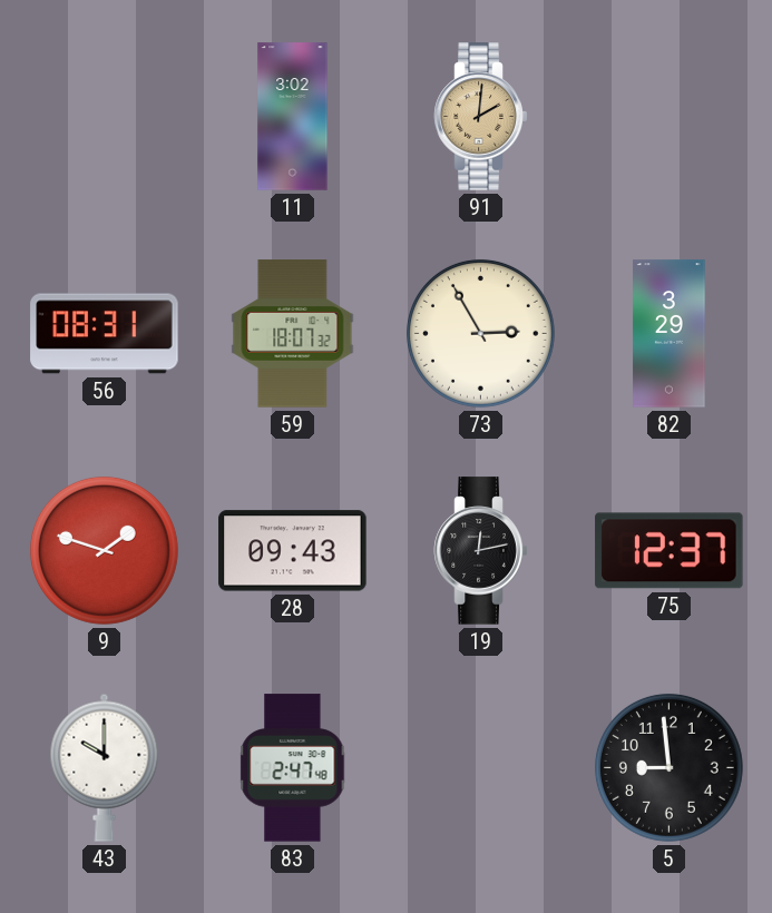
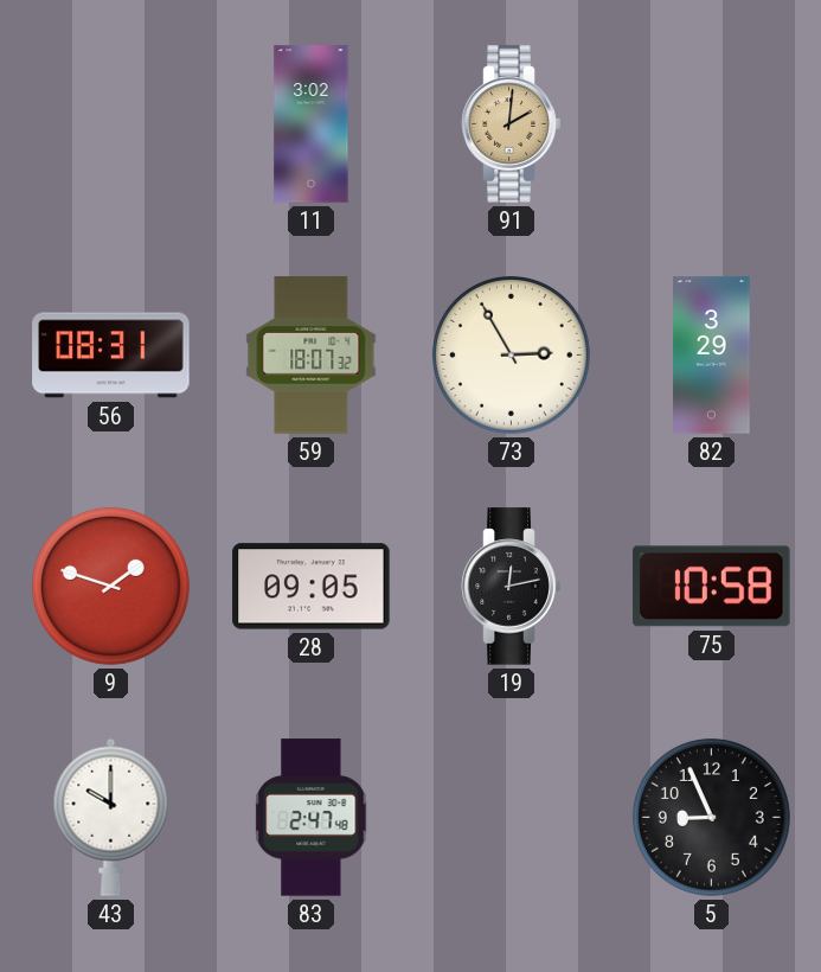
28: 09:43 -> 09:05
75: 12:37 -> 10:58
5: 8:59 -> 8:56
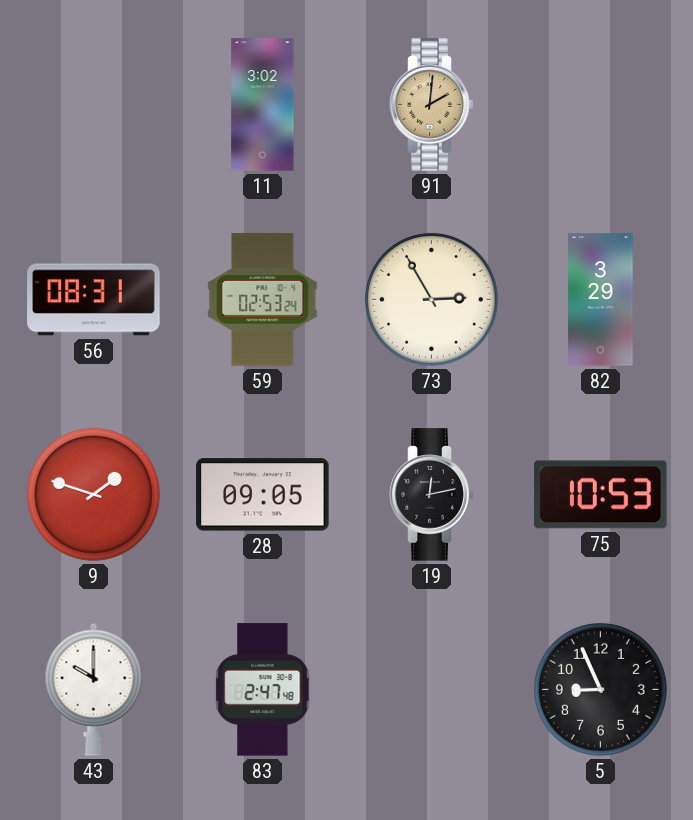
59: 18:07 -> 02:53
75: 10:58 -> 10:53
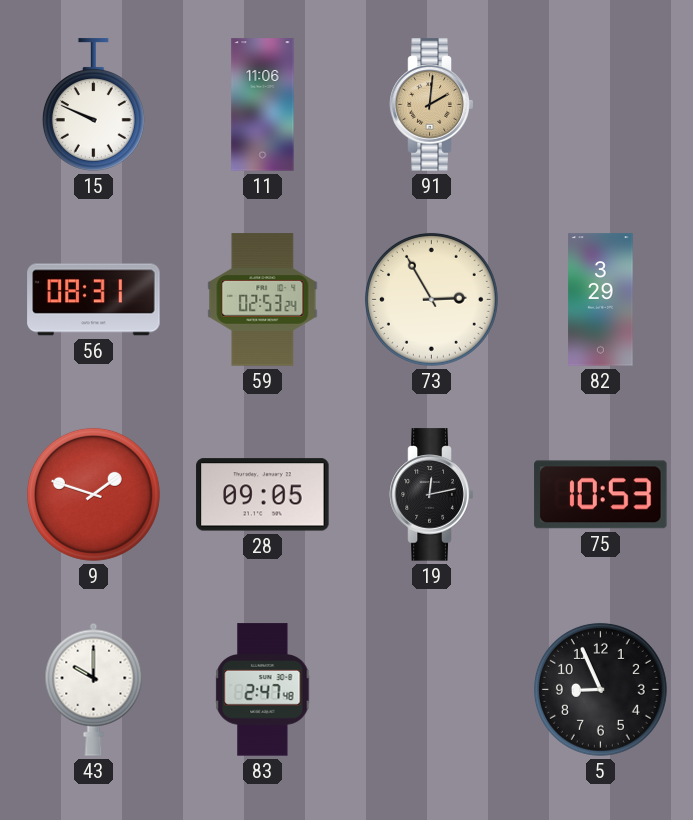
15: none -> 9:49
11: 3:02 -> 11:06
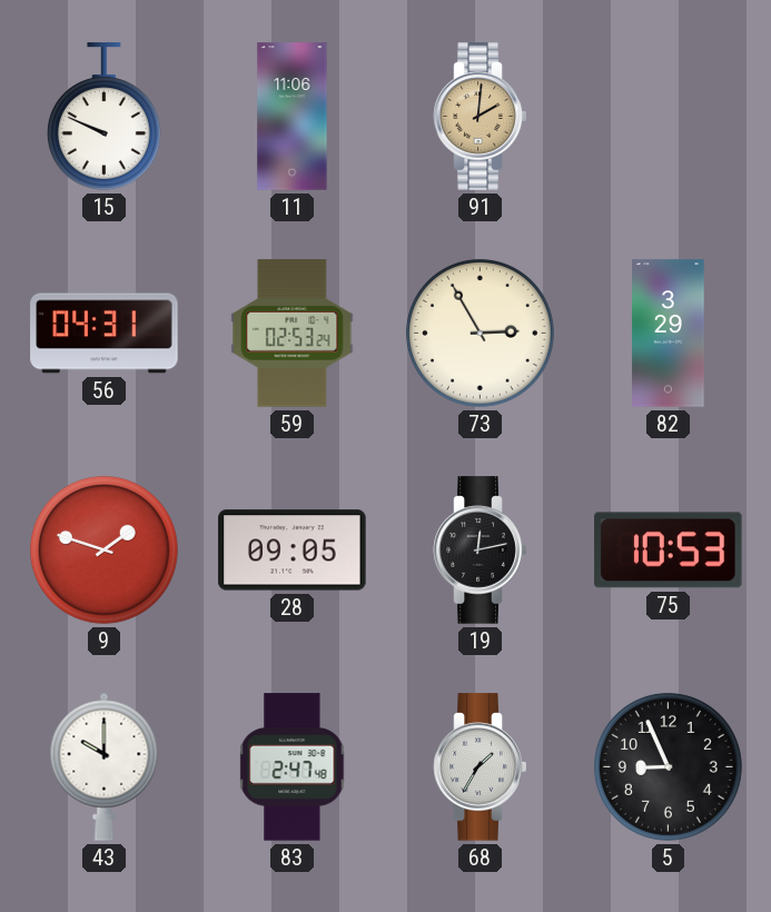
56: 08:31 -> 04:31
68: none -> 1:35
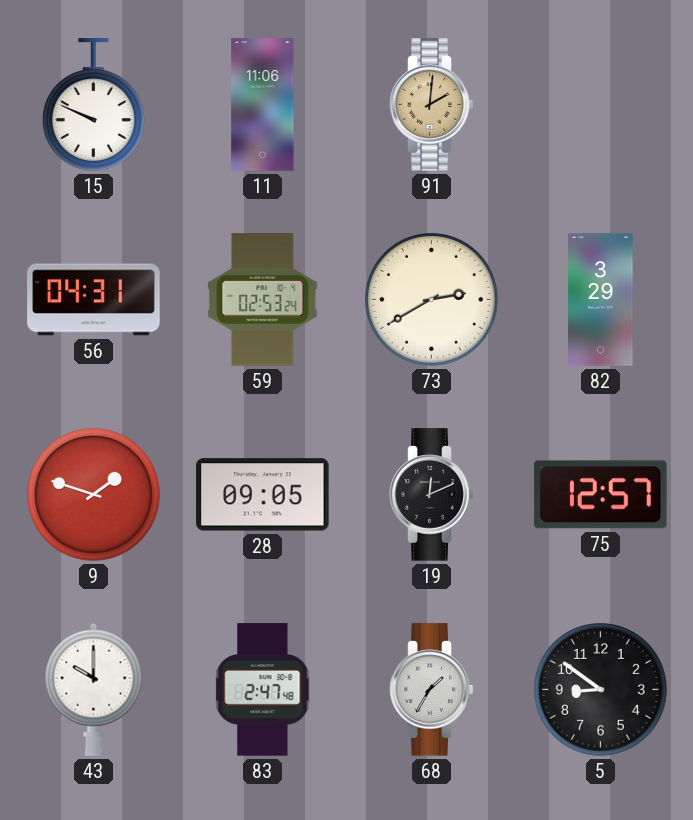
73: 2:55 -> 2:40
19: 12:13 -> 12:11
75: 10:53 -> 12:57
5: 8:56 -> 8:51
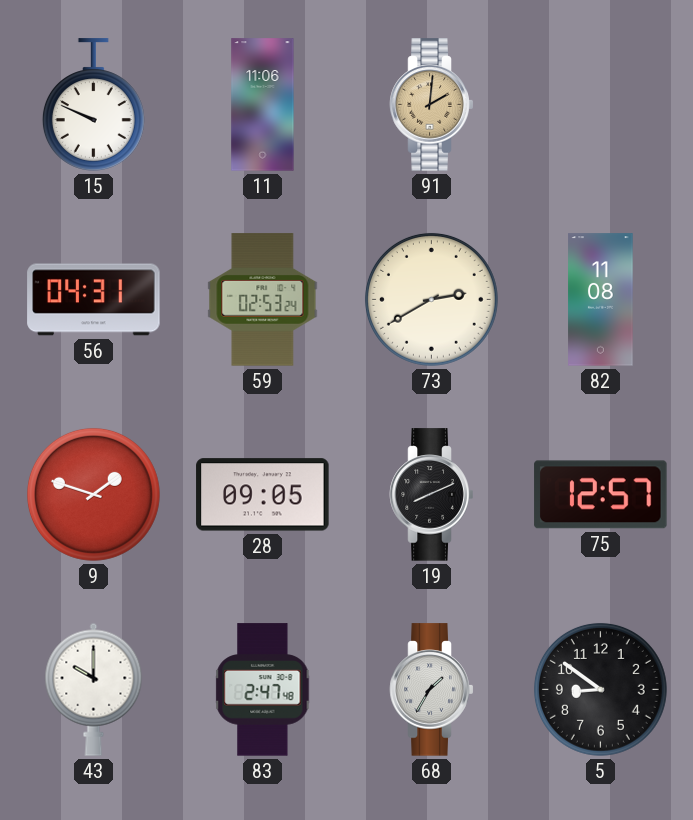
82: 3:29 -> 11:08
19: 12:11 -> 8:11
